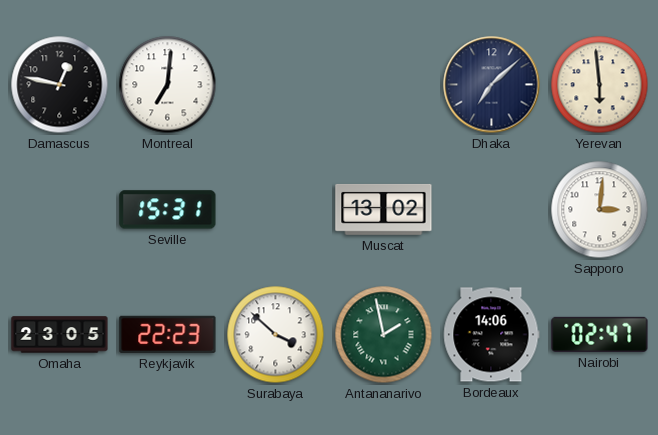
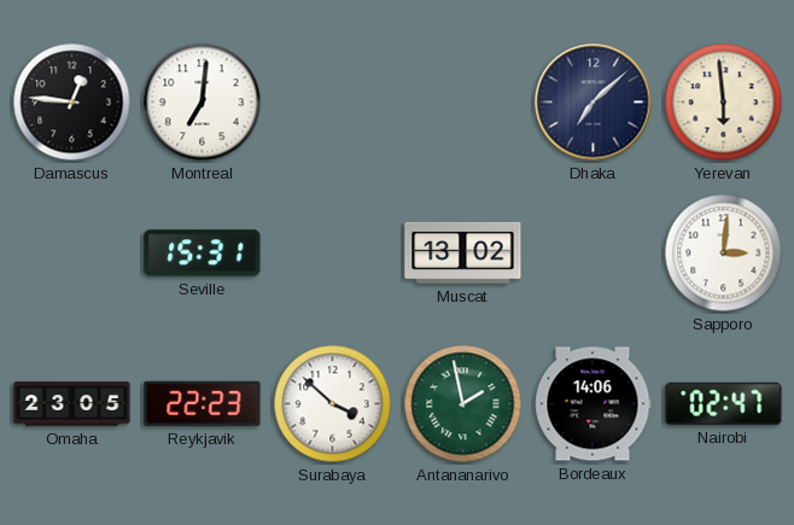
Damascus: 12:47 -> 12:46
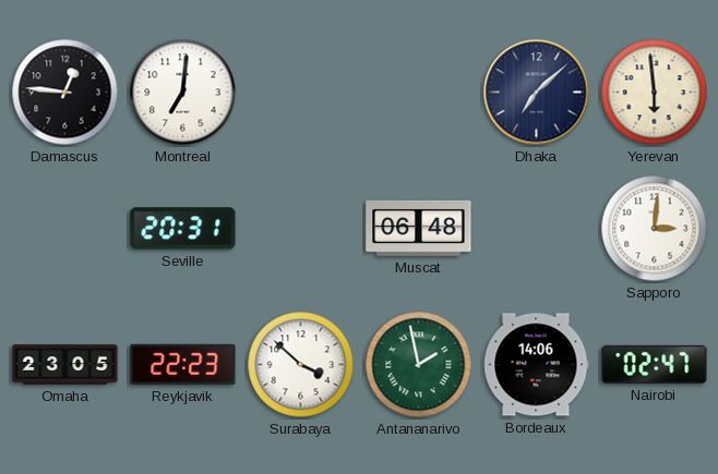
Seville: 15:31 -> 20:31
Muscat: 13:02 -> 06:48
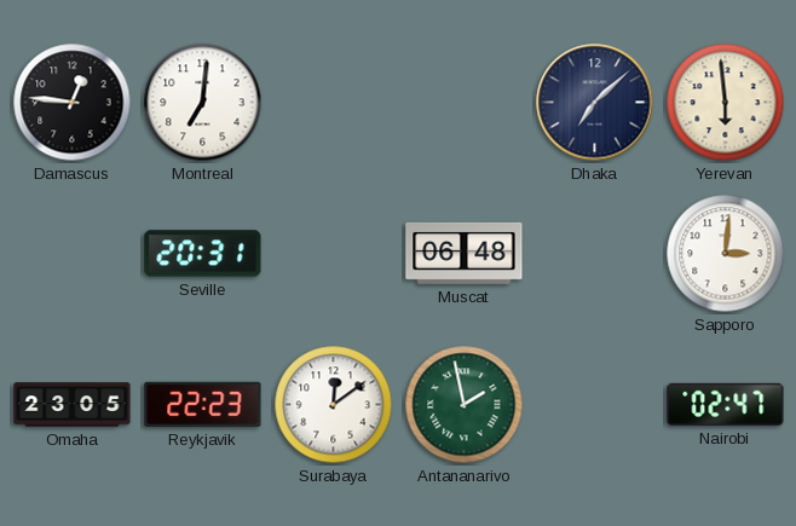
Surabaya: 3:52 -> 12:09
Bordeaux: 14:06 -> none
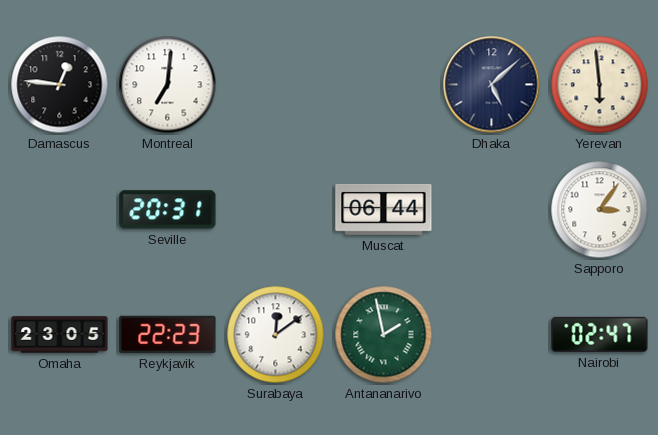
Dhaka: 7:08 -> 5:08
Muscat: 06:48 -> 06:44
Sapporo: 3:01 -> 3:06
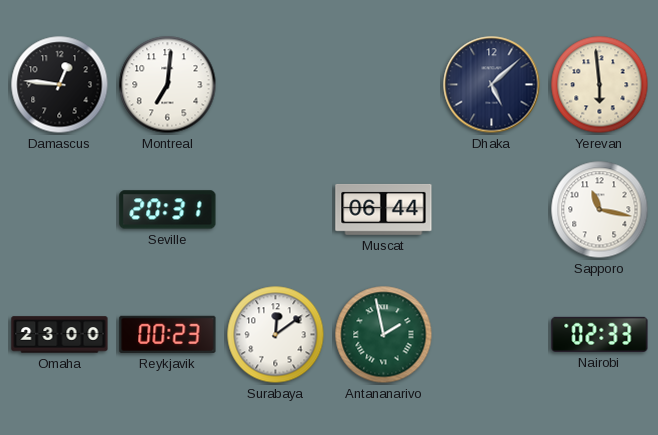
Sapporo: 3:06 -> 11:17
Omaha: 23:05 -> 23:00
Reykjavik: 22:23 -> 00:23
Nairobi: 02:47 -> 02:33
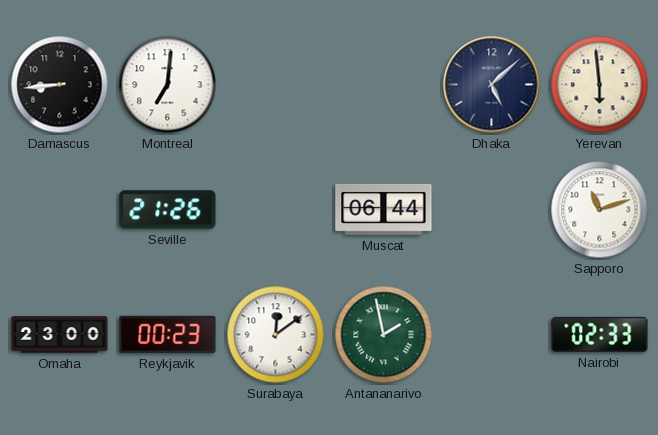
Damascus: 12:46 -> 8:44
Seville: 20:31 -> 21:26
Sapporo: 11:17 -> 11:12
